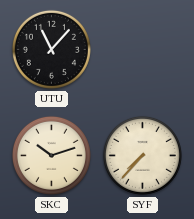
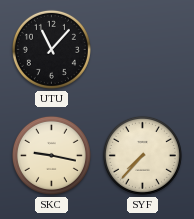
SKC: 10:12 -> 9:17
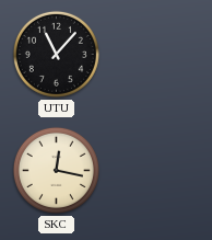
SKC: 9:17 -> 12:17
SYF: 7:37 -> none
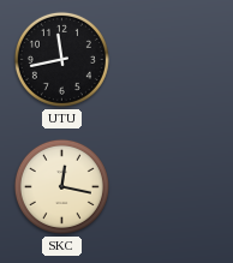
UTU: 11:07 -> 11:43
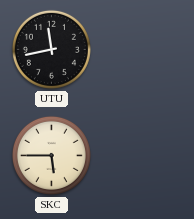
SKC: 12:17 -> 5:45
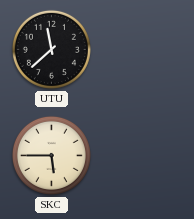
UTU: 11:43 -> 11:38
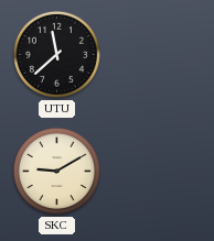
SKC: 5:45 -> 9:10
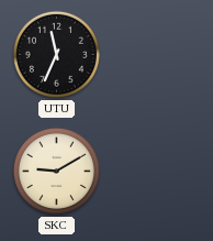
UTU: 11:38 -> 11:34
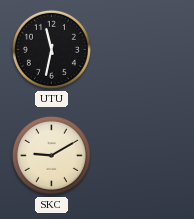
UTU: 11:34 -> 11:32
